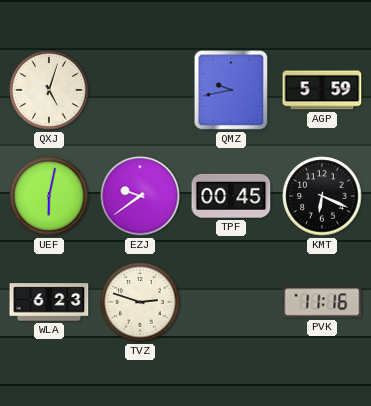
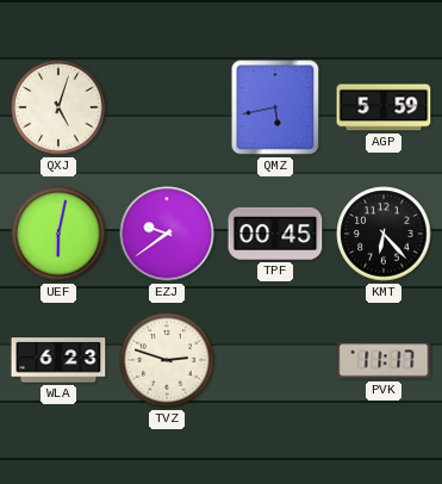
QMZ: 9:43 -> 5:43
KMT: 6:19 -> 6:23
PVK: 11:16 -> 11:17
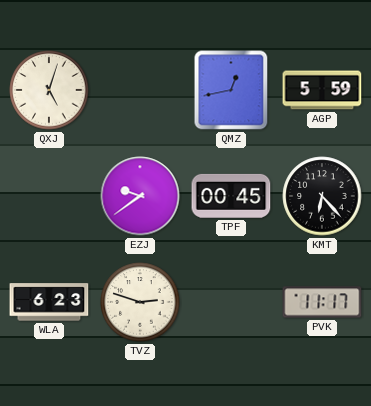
QMZ: 5:43 -> 12:43
UEF: 6:02 -> none
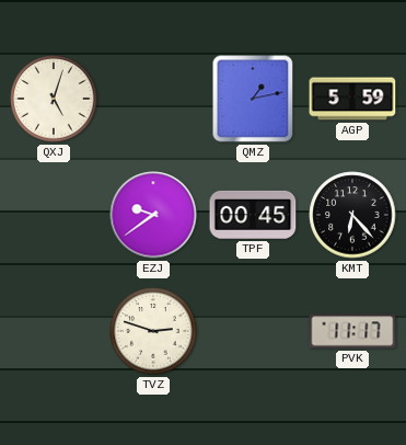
QMZ: 12:43 -> 1:13
WLA: 6:23 -> none
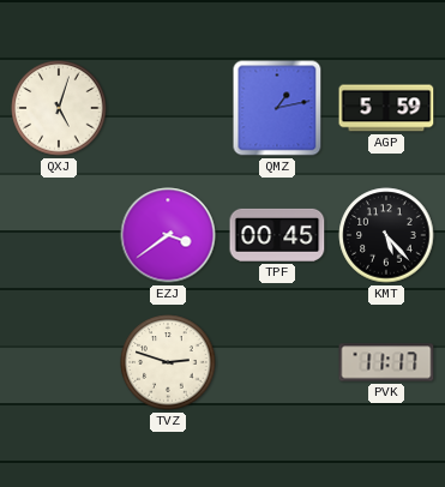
EZJ: 9:39 -> 3:39
KMT: 6:23 -> 5:23
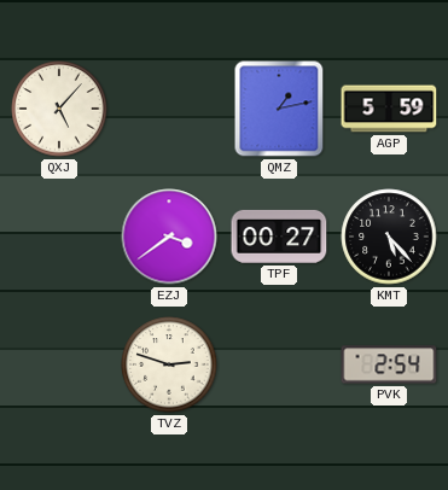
QXJ: 5:03 -> 5:07
TPF: 00:45 -> 00:27
PVK: 11:17 -> 2:54
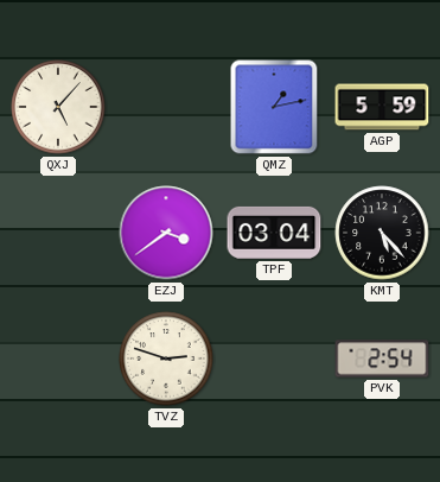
TPF: 00:27 -> 03:04
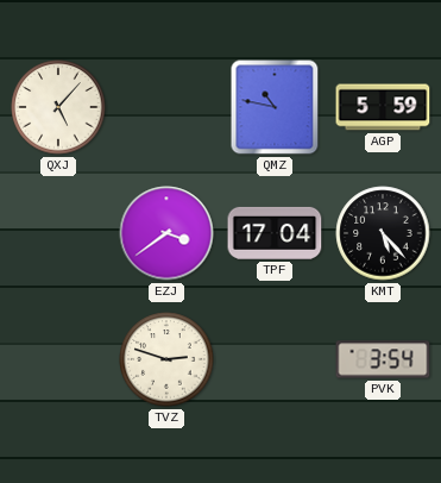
QMZ: 1:13 -> 10:47
TPF: 03:04 -> 17:04
PVK: 2:54 -> 3:54
